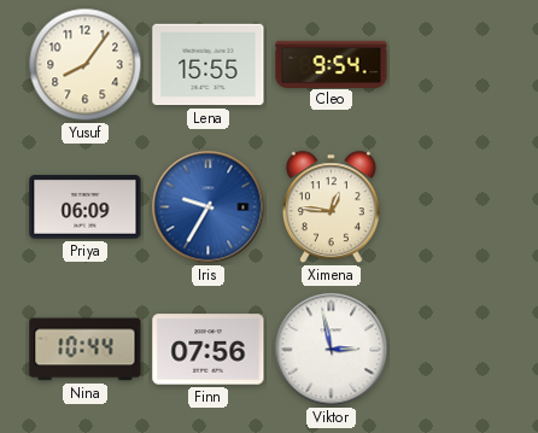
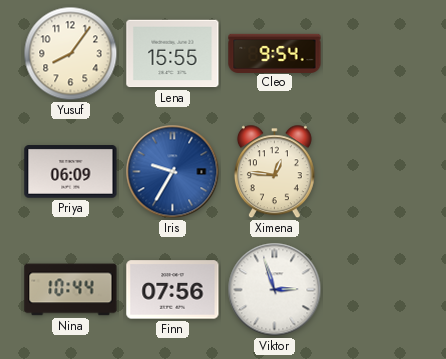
Viktor: 2:58 -> 2:57
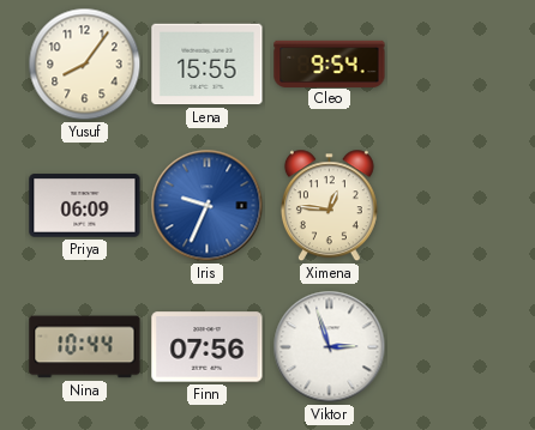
Iris: 9:35 -> 9:34
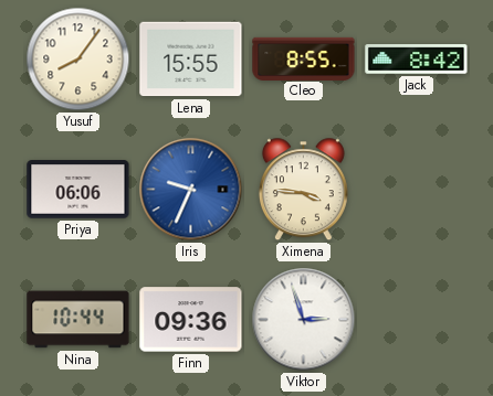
Cleo: 9:54 -> 8:55
Jack: none -> 8:42
Priya: 06:09 -> 06:06
Ximena: 12:46 -> 3:46
Finn: 07:56 -> 09:36
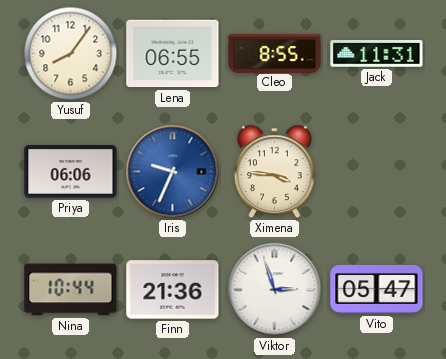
Lena: 15:55 -> 06:55
Jack: 8:42 -> 11:31
Finn: 09:36 -> 21:36
Vito: none -> 05:47
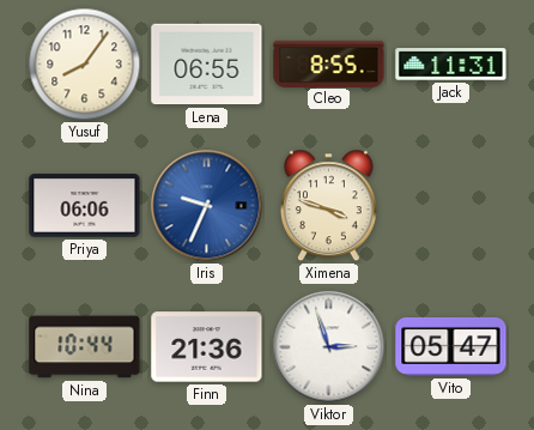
Ximena: 3:46 -> 3:48
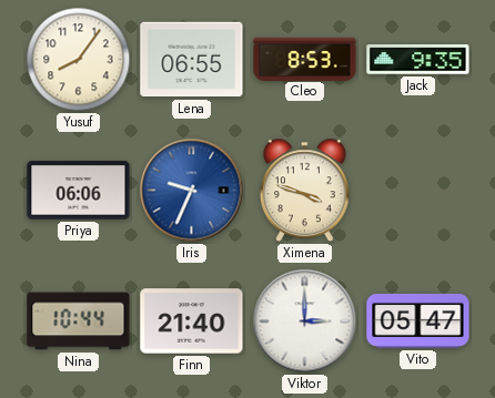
Cleo: 8:55 -> 8:53
Jack: 11:31 -> 9:35
Finn: 21:36 -> 21:40
Viktor: 2:57 -> 3:00
